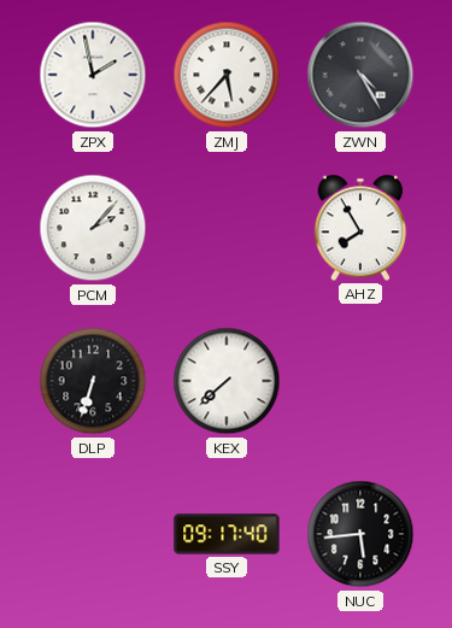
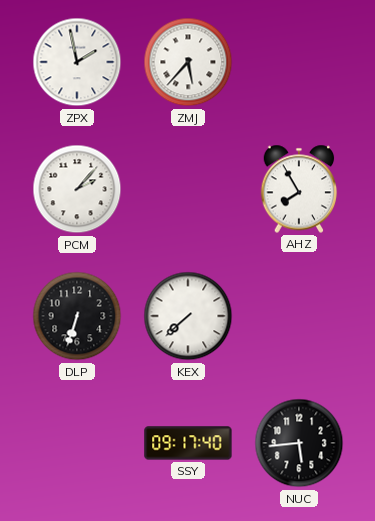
ZWN: 4:25 -> none
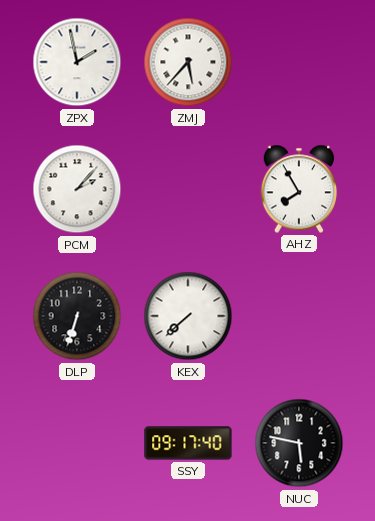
NUC: 5:44 -> 5:47
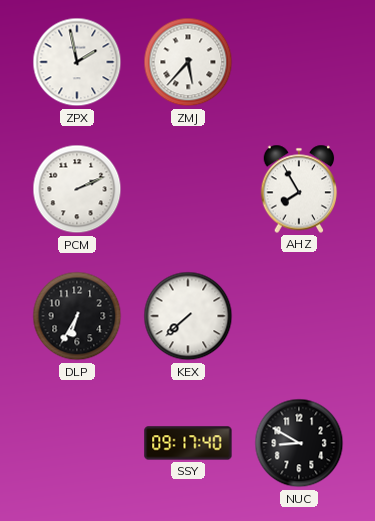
PCM: 2:07 -> 2:11
DLP: 6:33 -> 6:35
NUC: 5:47 -> 8:50
